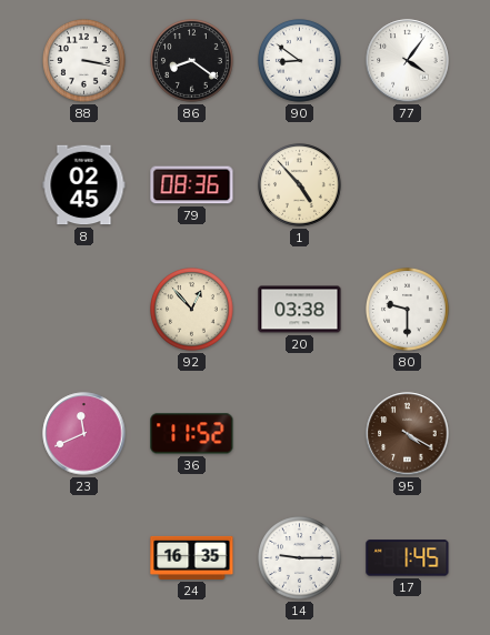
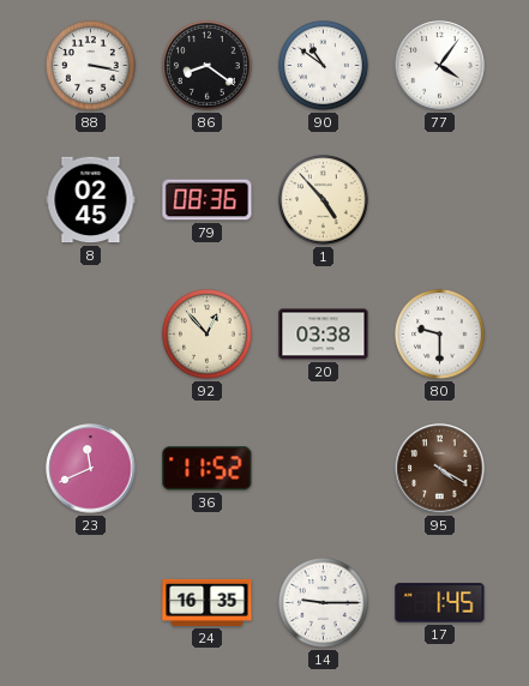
90: 8:51 -> 10:51
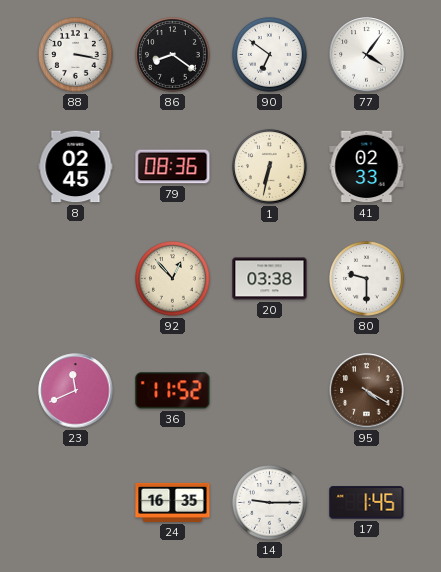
90: 10:51 -> 6:51
1: 4:53 -> 6:32
41: none -> 02:33
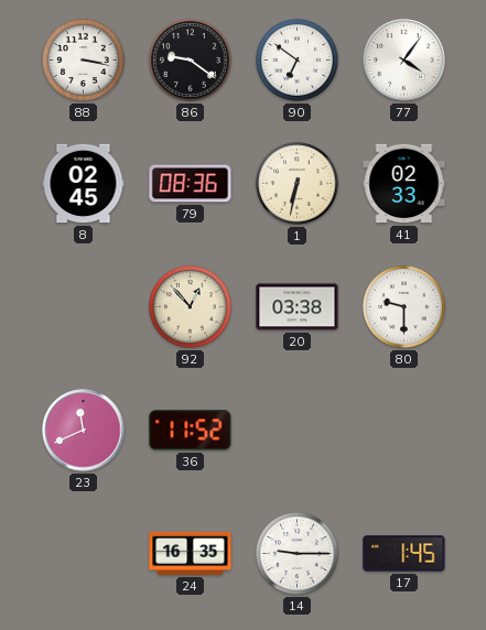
86: 8:21 -> 9:21
95: 4:20 -> none
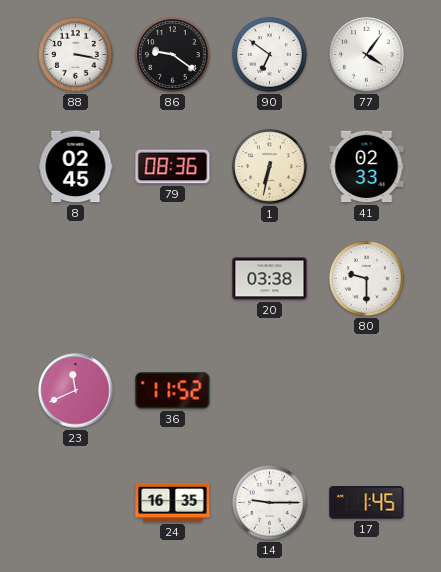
92: 12:53 -> none
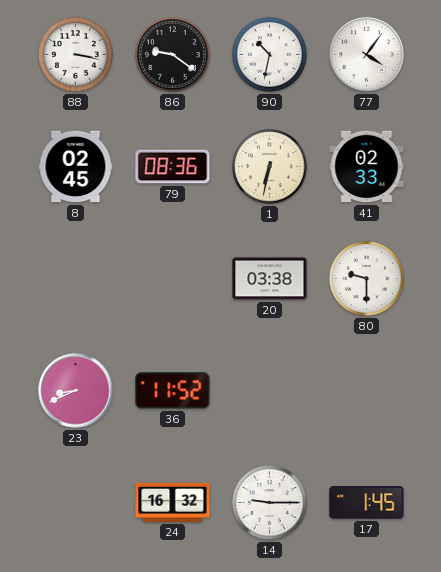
90: 6:51 -> 10:32
23: 11:41 -> 8:41
24: 16:35 -> 16:32
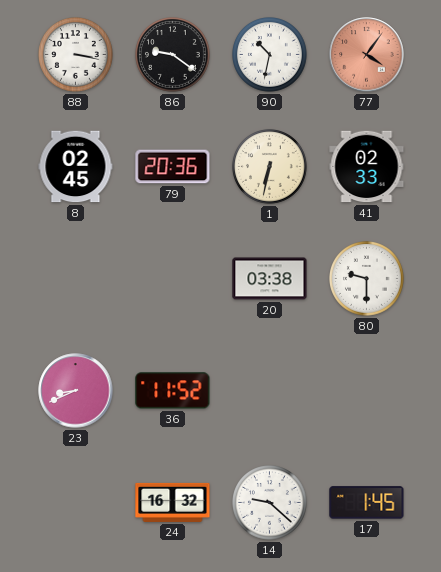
77 dial: white -> salmon
79: 08:36 -> 20:36
14: 9:15 -> 9:22
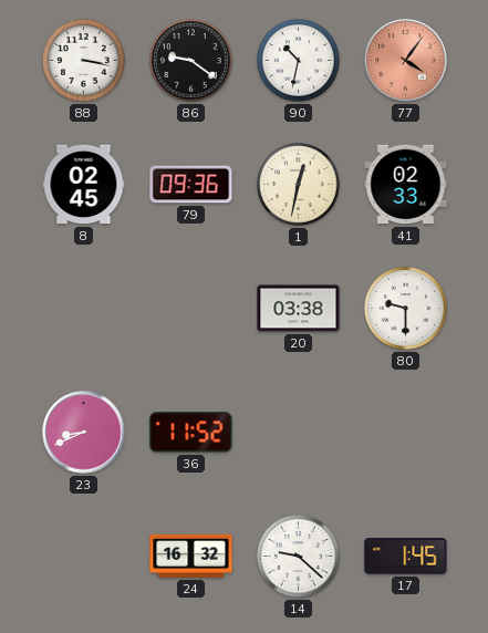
79: 20:36 -> 09:36
1: 6:32 -> 12:32
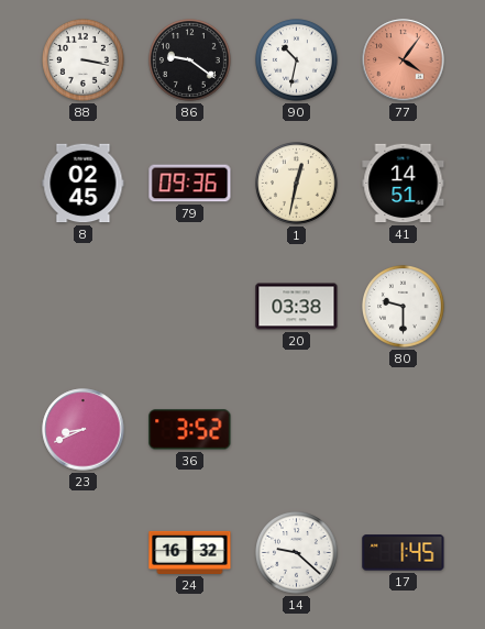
41: 02:33 -> 14:51
36: 11:52 -> 3:52
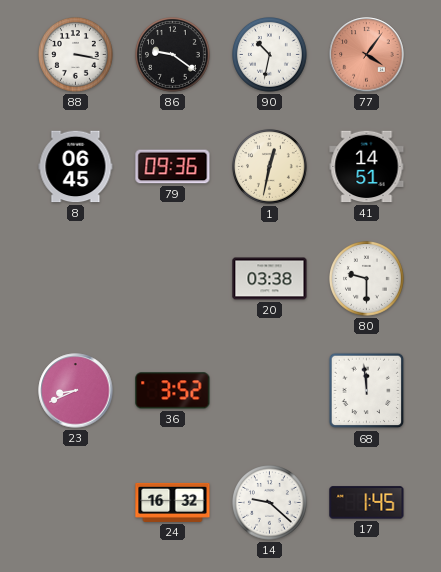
8: 02:45 -> 06:45
68: none -> 11:59
